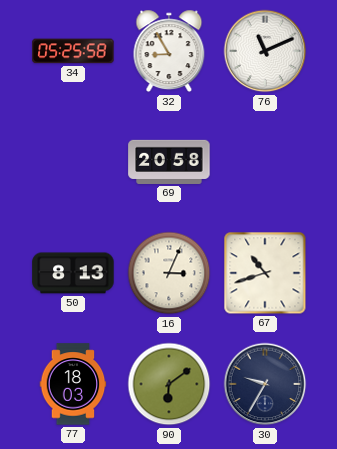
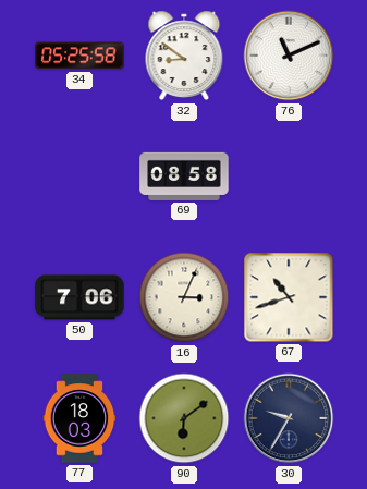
32: 8:55 -> 8:51
69: 20:58 -> 08:58
50: 8:13 -> 7:06
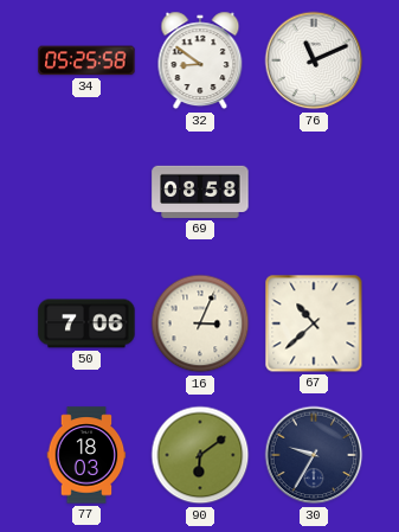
67: 10:42 -> 10:38
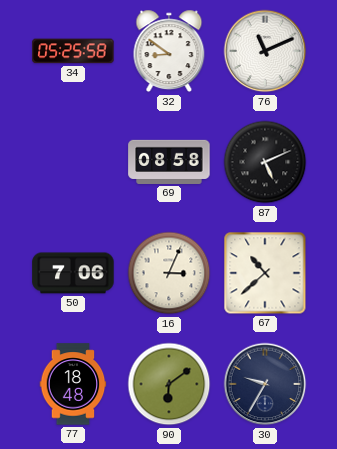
87: none -> 5:11
77: 18:03 -> 18:48
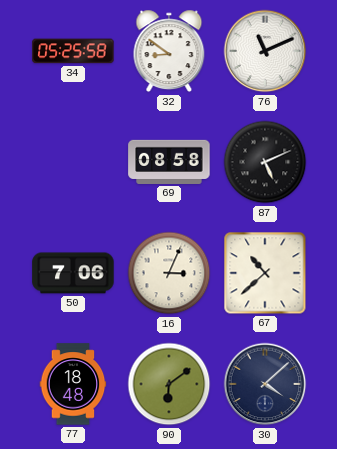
30: 9:35 -> 4:08
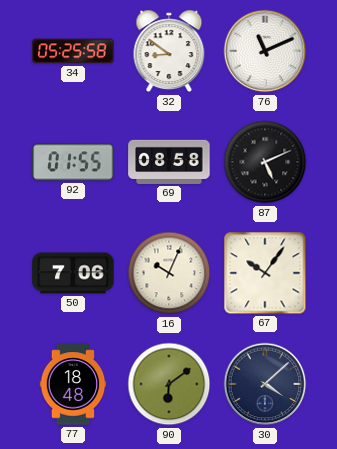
92: none -> 01:55
16: 3:04 -> 10:04
67: 10:38 -> 10:06
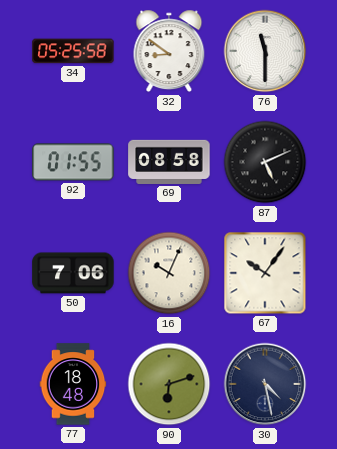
76: 11:11 -> 11:30
90: 6:09 -> 6:12
30: 4:08 -> 4:28
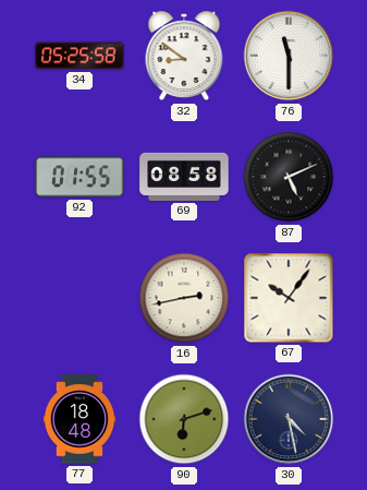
50: 7:06 -> none
16: 10:04 -> 2:43
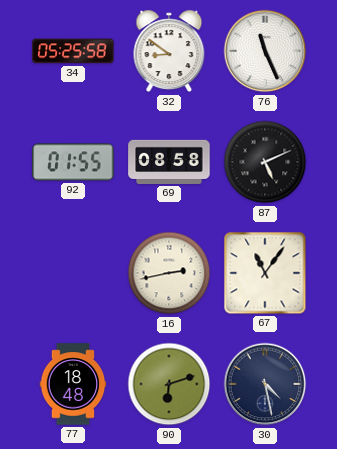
76: 11:30 -> 11:26
67: 10:06 -> 11:06
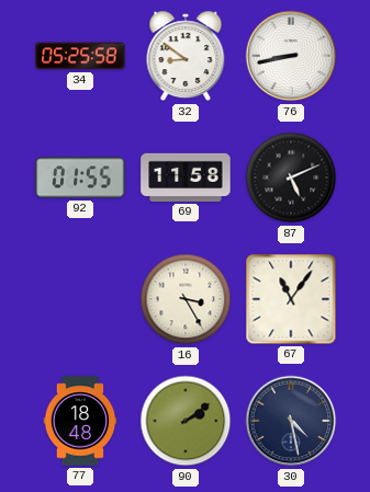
76: 11:26 -> 8:43
69: 08:58 -> 11:58
16: 2:43 -> 3:25
90: 6:12 -> 2:09
